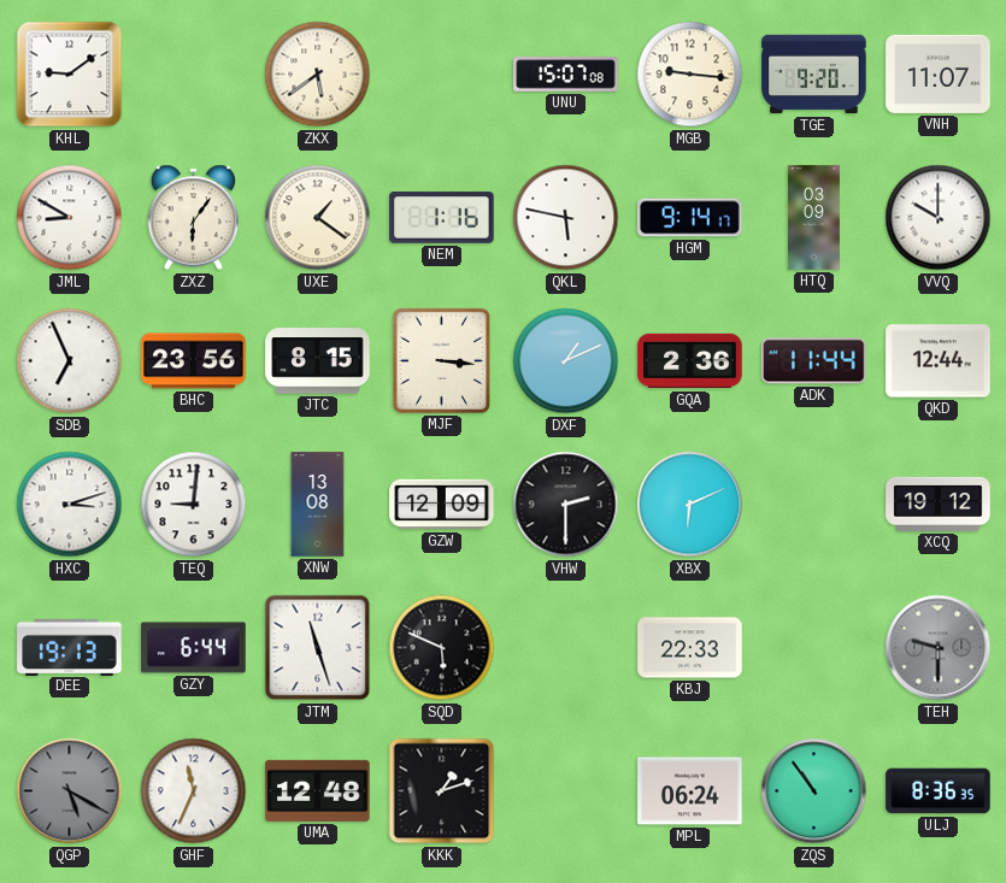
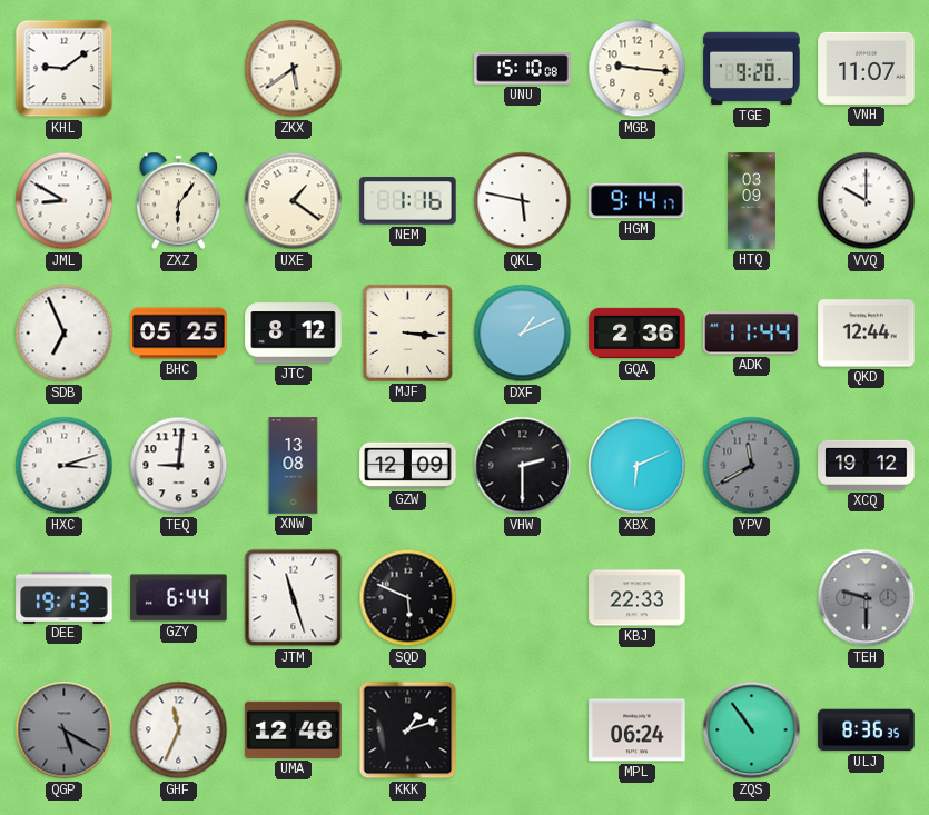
UNU: 15:07 -> 15:10
BHC: 23:56 -> 05:25
JTC: 8:15 -> 8:12
YPV: none -> 11:40
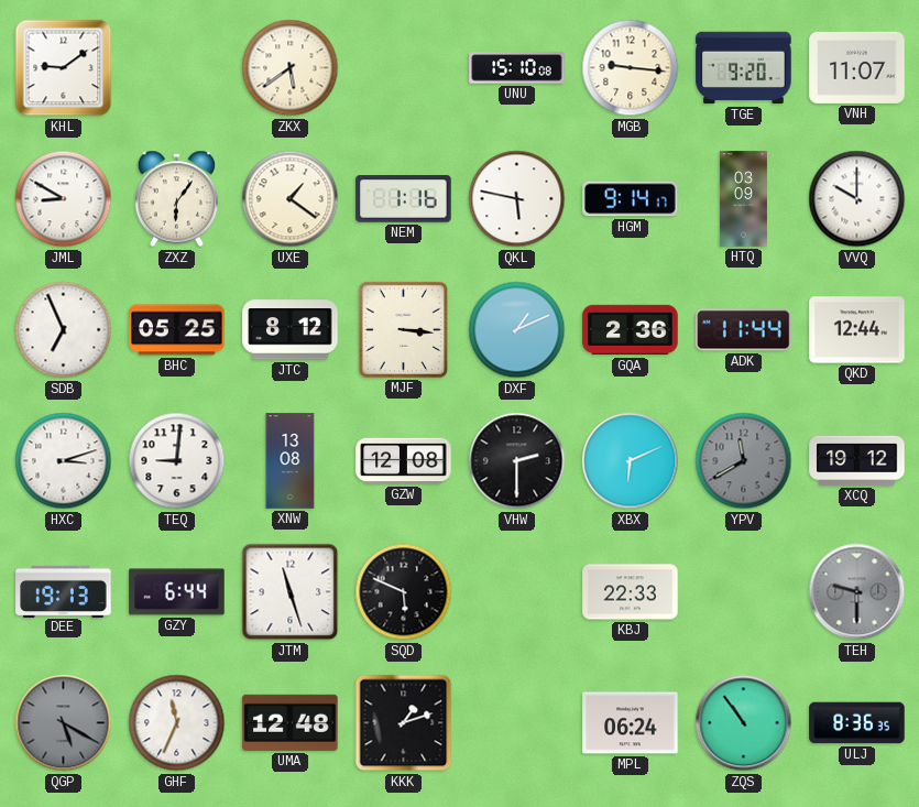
GZW: 12:09 -> 12:08
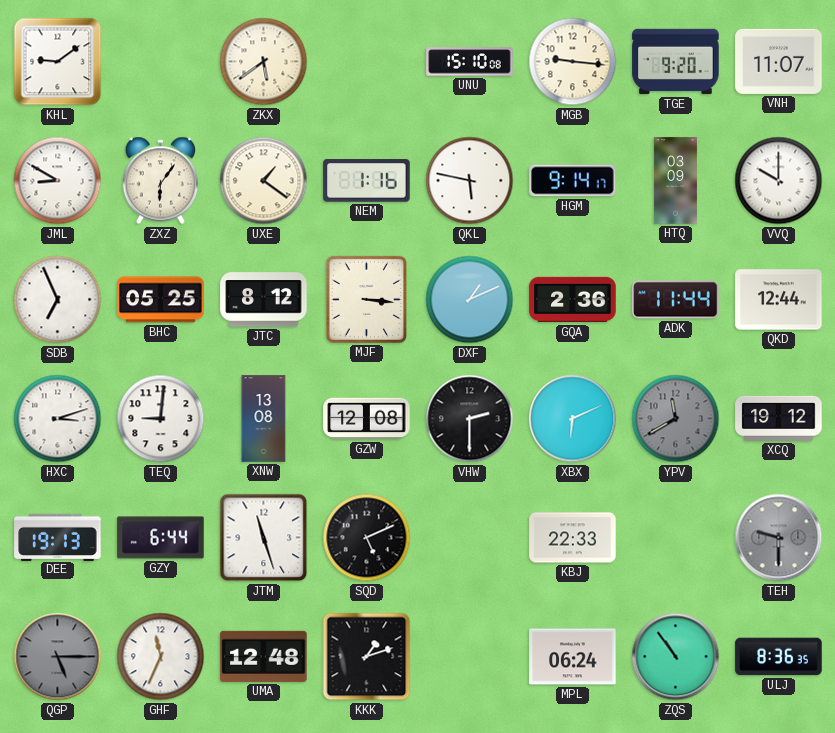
SQD: 5:49 -> 5:11
QGP: 5:20 -> 5:15
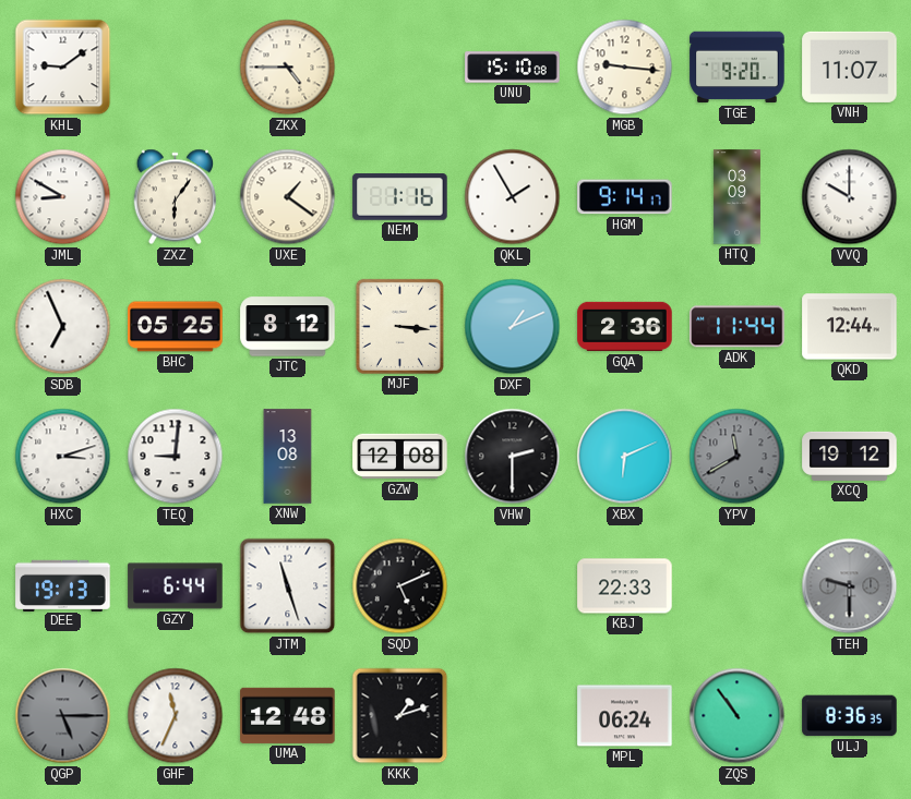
ZKX: 5:39 -> 4:45
QKL: 5:47 -> 1:55
